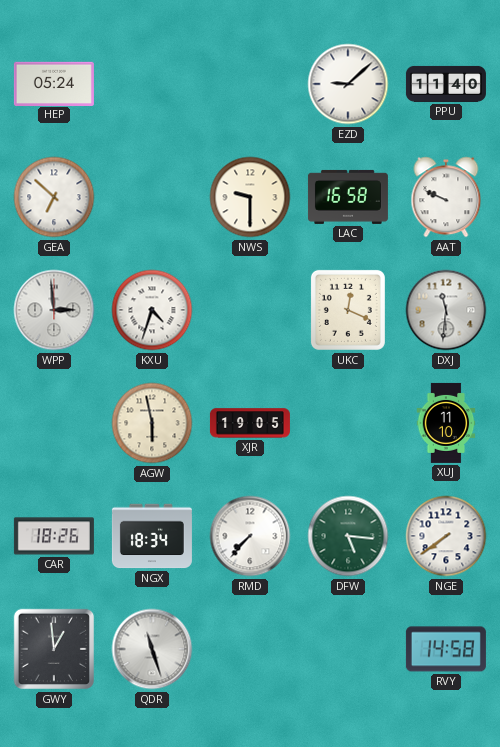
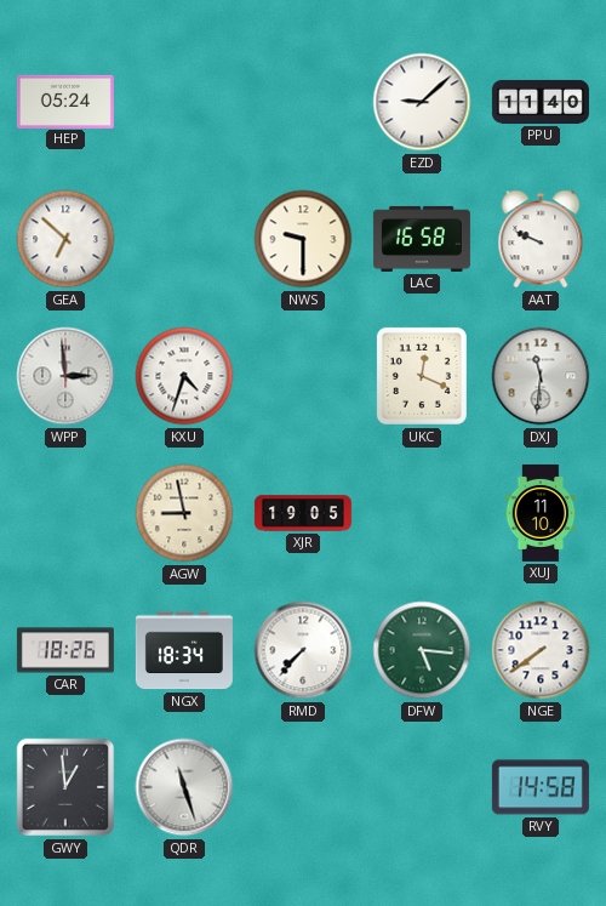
AGW: 5:58 -> 8:58
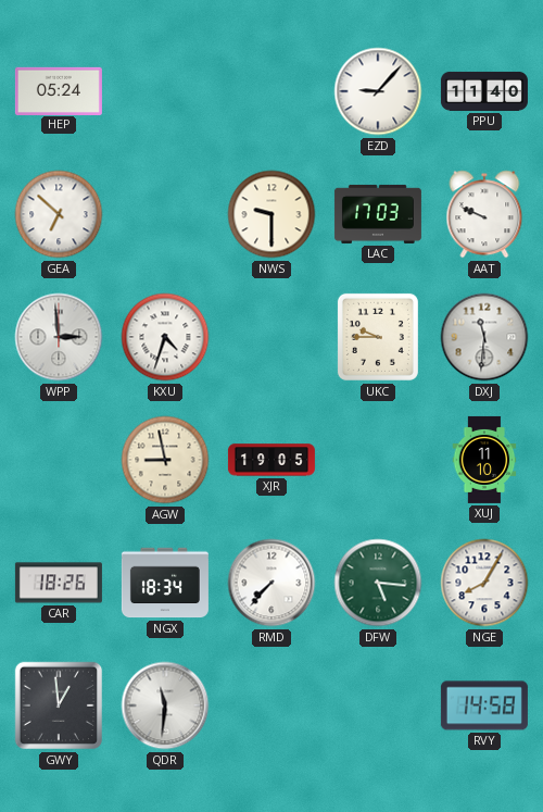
EZD: 9:08 -> 9:07
LAC: 16:58 -> 17:03
UKC: 12:19 -> 9:45
NGE: 7:39 -> 8:05
QDR: 11:27 -> 11:31
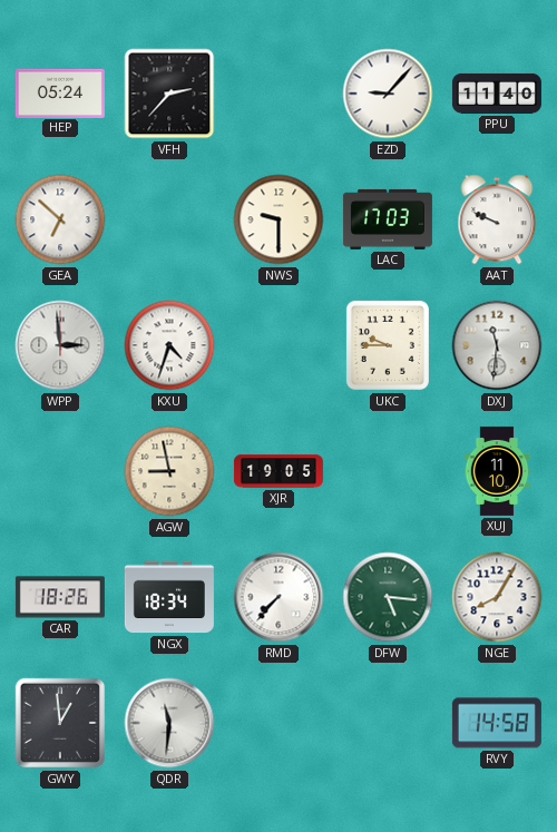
VFH: none -> 2:37
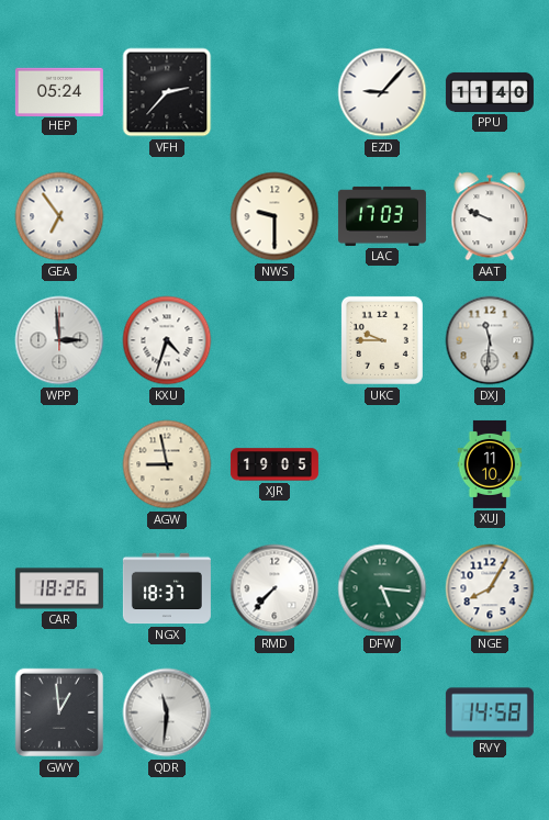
GEA: 6:52 -> 6:54
NGX: 18:34 -> 18:37
